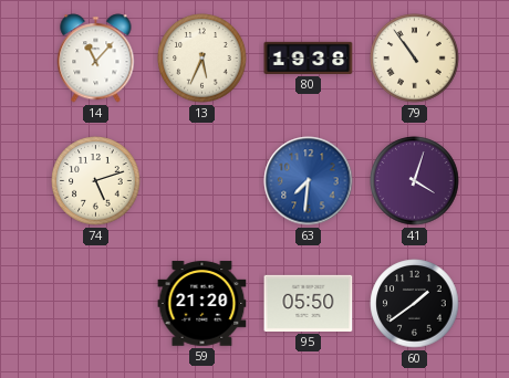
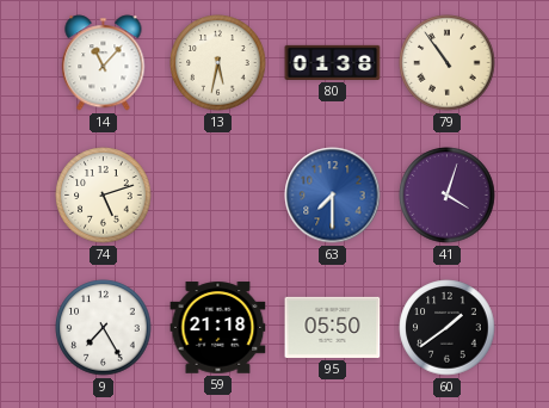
13: 5:34 -> 5:32
80: 19:38 -> 01:38
63: 7:31 -> 7:30
9: none -> 7:25
59: 21:20 -> 21:18
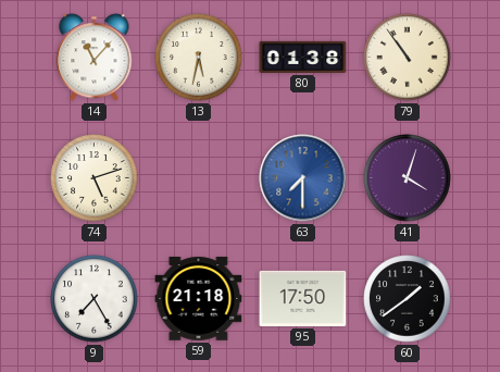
95: 05:50 -> 17:50
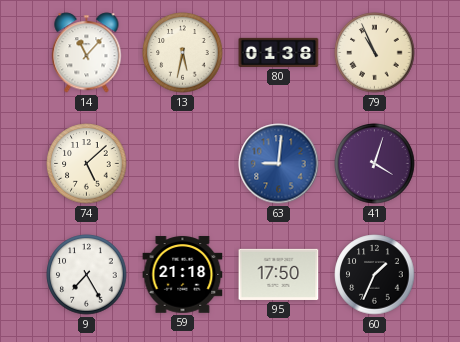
79: 10:54 -> 10:56
74: 5:12 -> 5:08
63: 7:30 -> 9:01
60: 1:39 -> 1:34
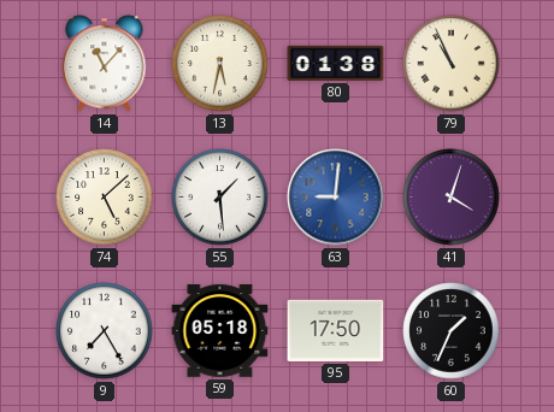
55: none -> 1:29
59: 21:18 -> 05:18
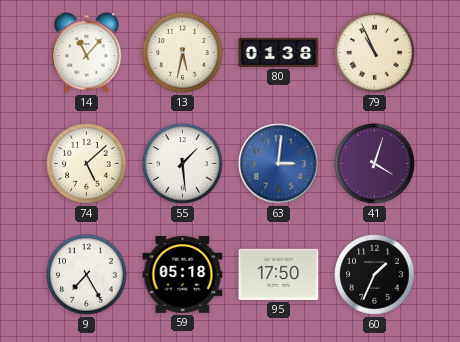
63: 9:01 -> 3:01
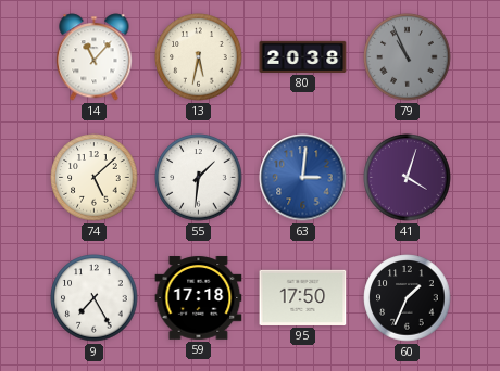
80: 01:38 -> 20:38
79 dial: cream -> grey
55: 1:29 -> 1:31
59: 05:18 -> 17:18
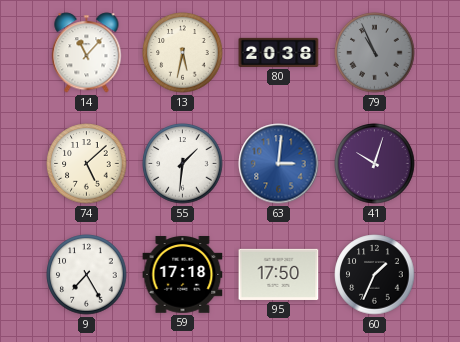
41: 4:03 -> 10:03
